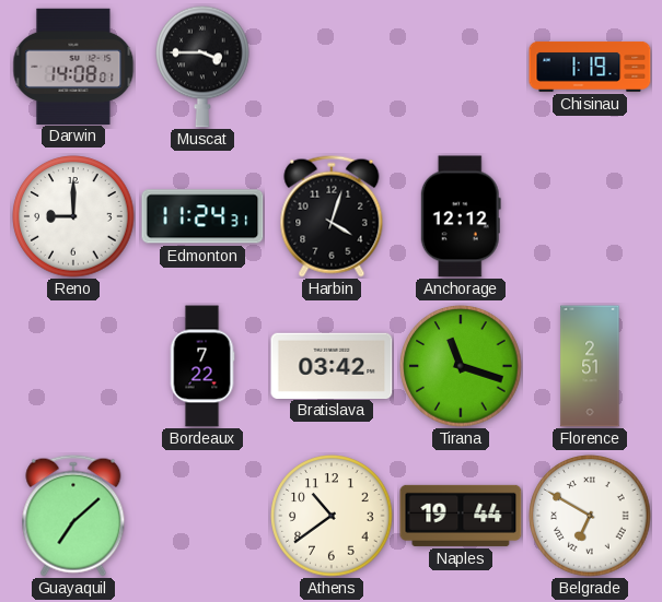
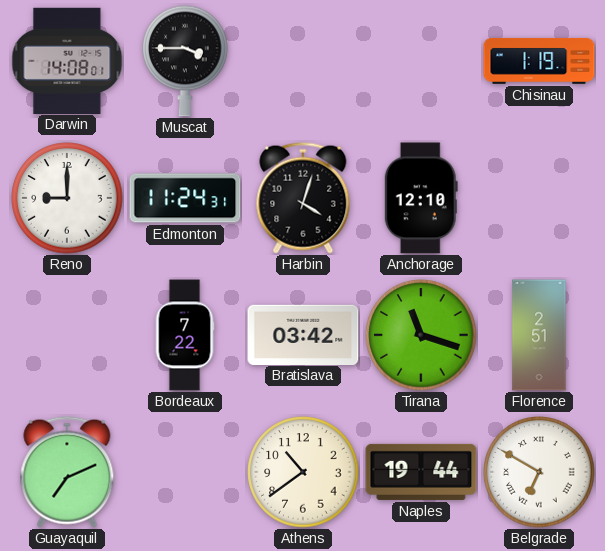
Anchorage: 12:12 -> 12:10
Guayaquil: 7:08 -> 7:11
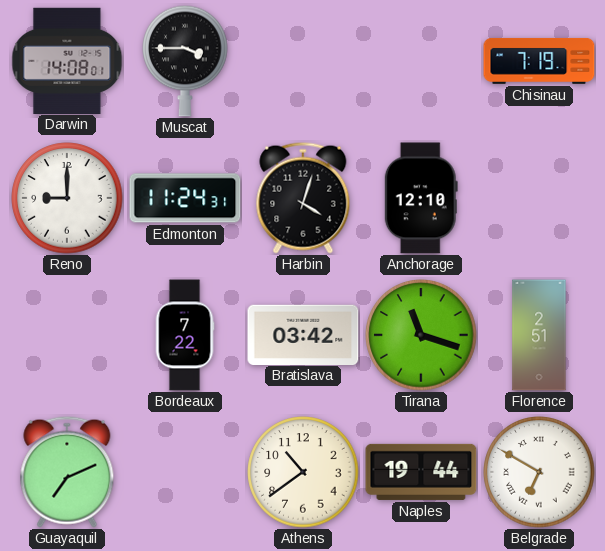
Chisinau: 1:19 -> 7:19
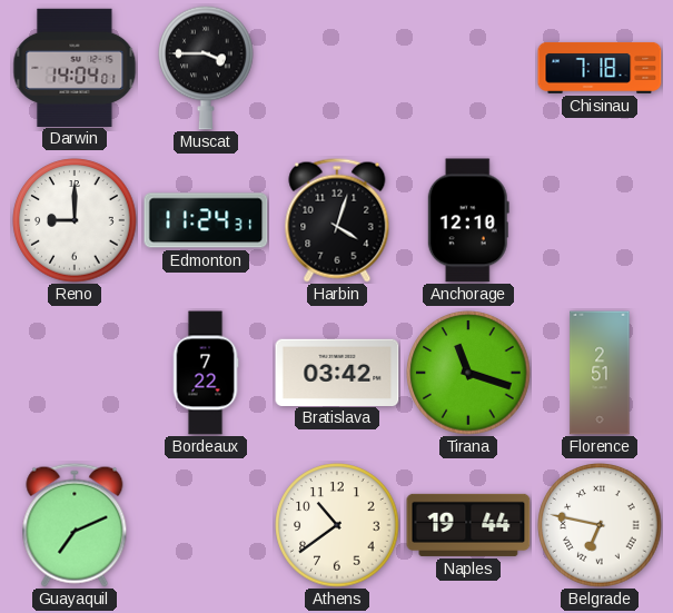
Darwin: 14:08 -> 14:04
Chisinau: 7:19 -> 7:18
Belgrade: 6:50 -> 6:47
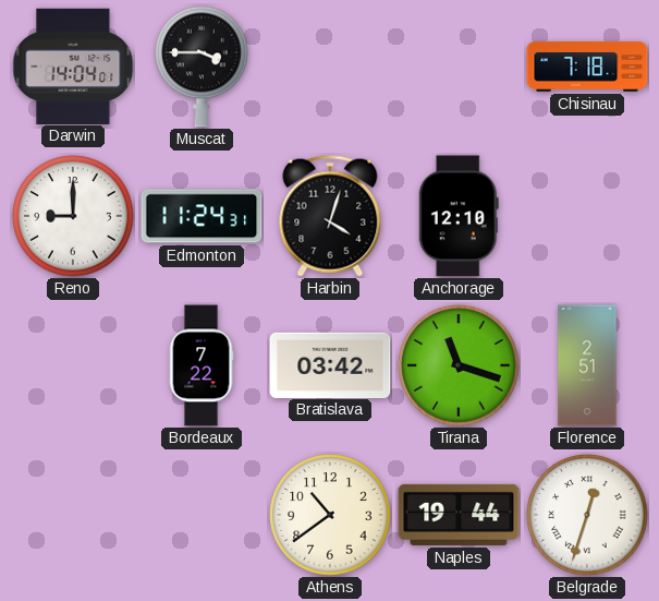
Guayaquil: 7:11 -> none
Belgrade: 6:47 -> 12:33
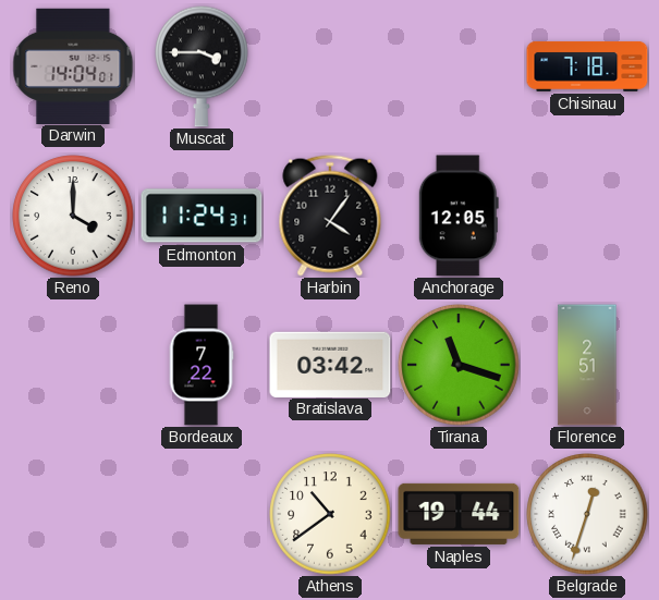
Reno: 9:00 -> 4:00
Harbin: 4:03 -> 4:06
Anchorage: 12:10 -> 12:05
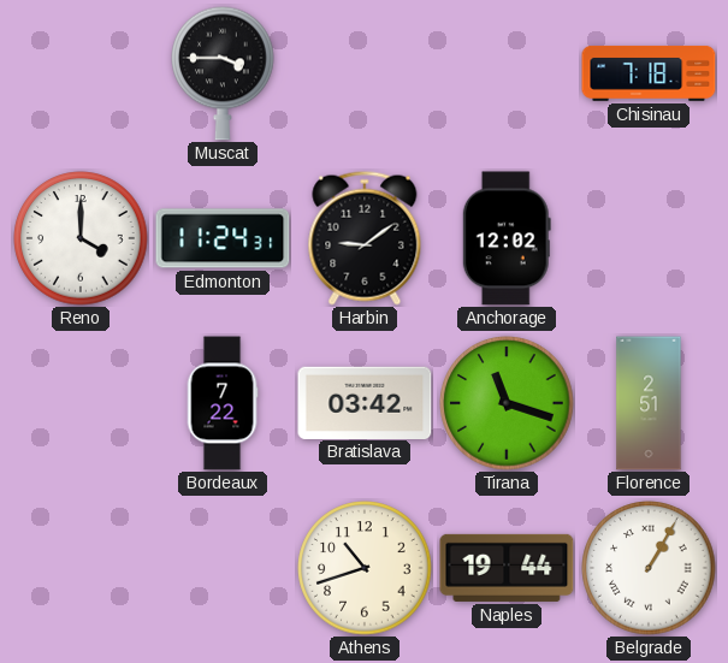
Darwin: 14:04 -> none
Harbin: 4:06 -> 9:09
Anchorage: 12:05 -> 12:02
Athens: 10:39 -> 10:42
Belgrade: 12:33 -> 1:05
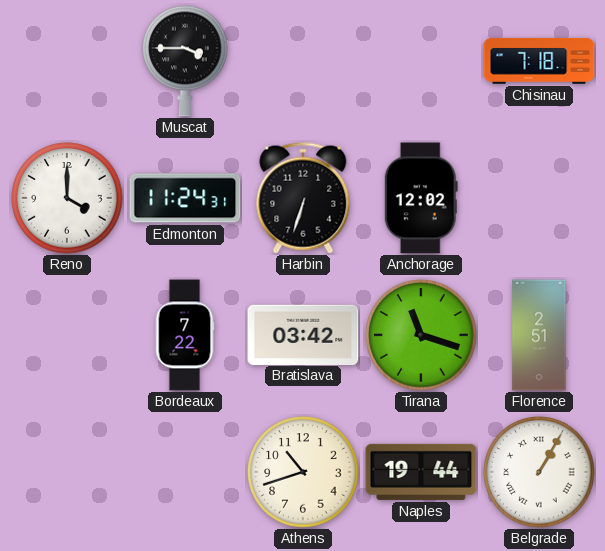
Harbin: 9:09 -> 6:33
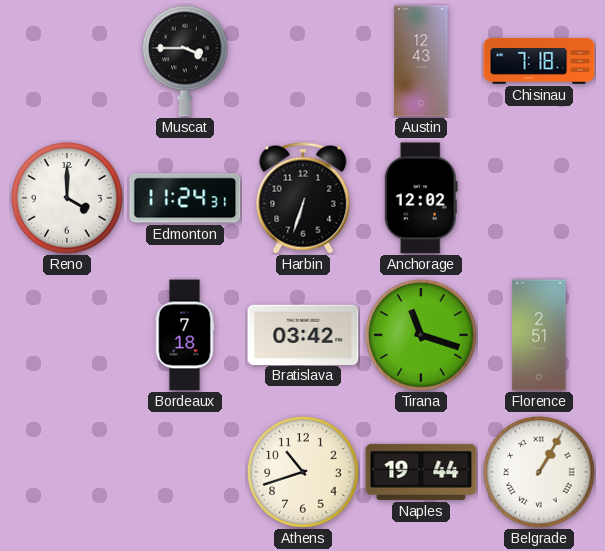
Austin: none -> 12:43
Bordeaux: 7:22 -> 7:18
